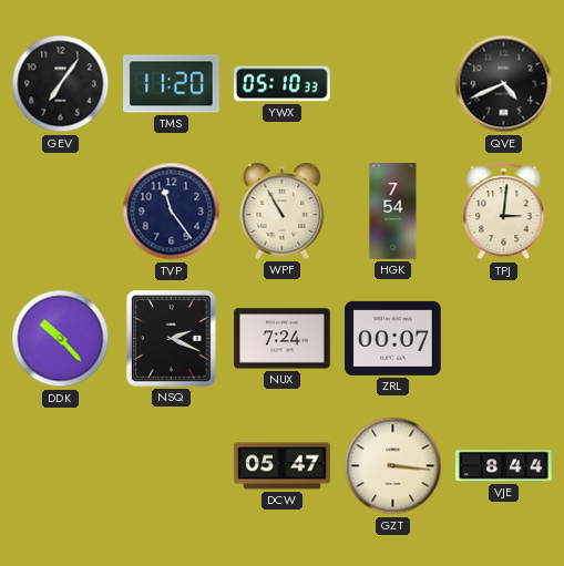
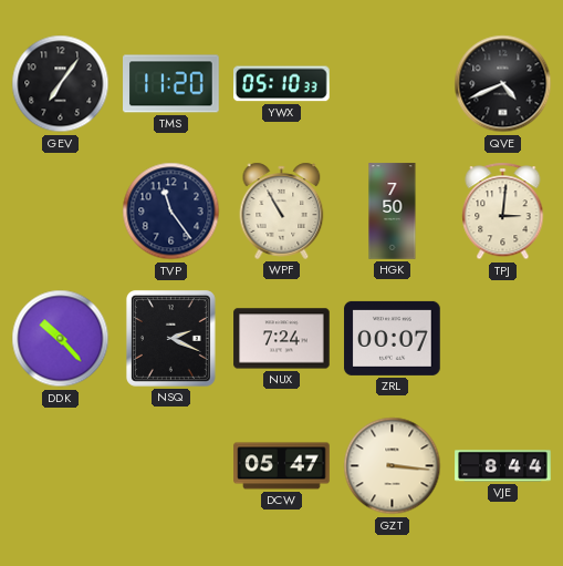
HGK: 7:54 -> 7:50
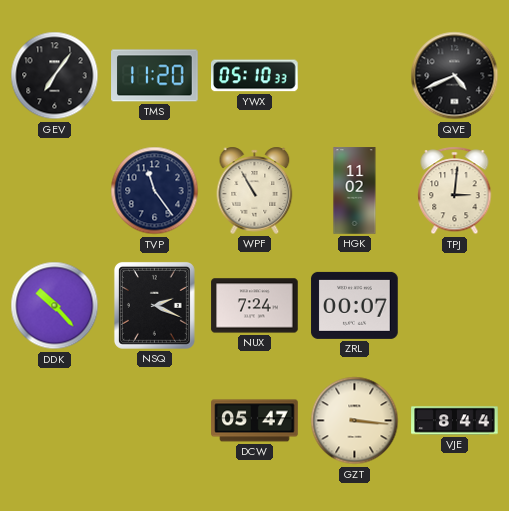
HGK: 7:50 -> 11:02
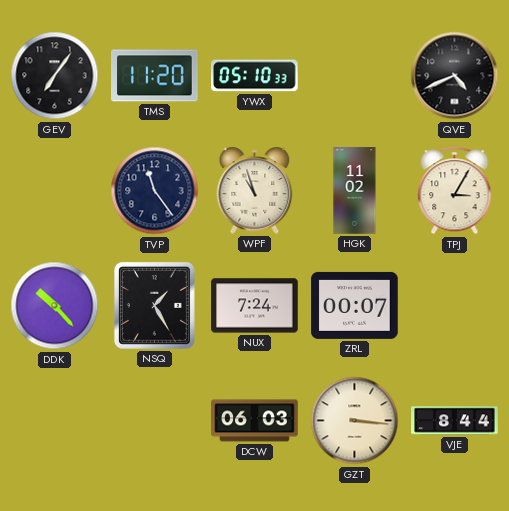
WPF: 10:55 -> 10:57
TPJ: 3:01 -> 3:05
NSQ: 2:19 -> 1:25
DCW: 05:47 -> 06:03
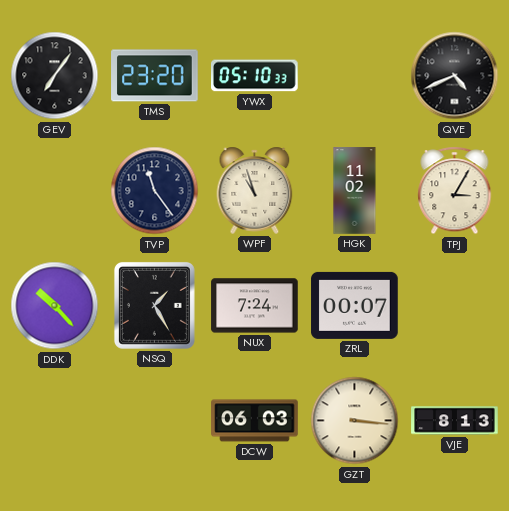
TMS: 11:20 -> 23:20
VJE: 8:44 -> 8:13
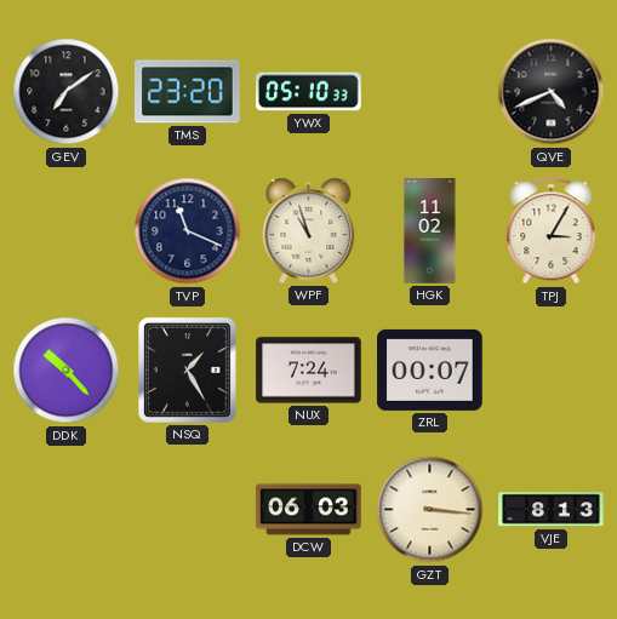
GEV: 7:06 -> 7:09
TVP: 11:24 -> 11:19
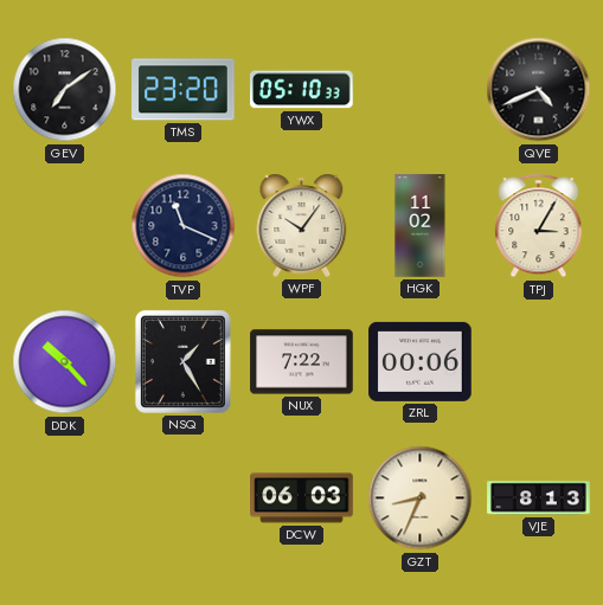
WPF: 10:57 -> 10:06
NUX: 7:24 -> 7:22
ZRL: 00:07 -> 00:06
GZT: 3:16 -> 8:34
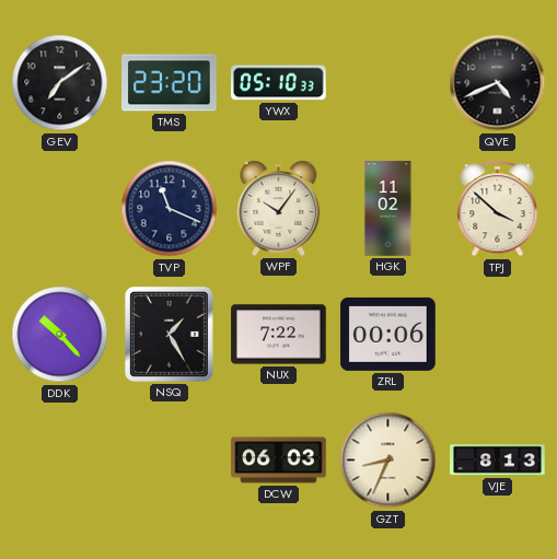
TPJ: 3:05 -> 3:52
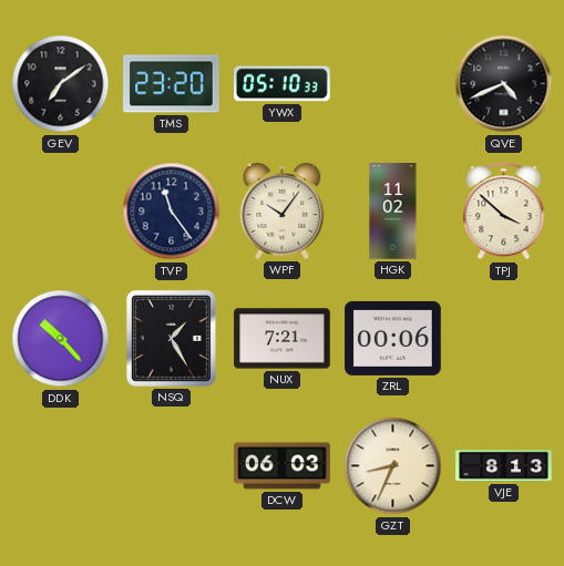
TVP: 11:19 -> 11:24
NUX: 7:22 -> 7:21
